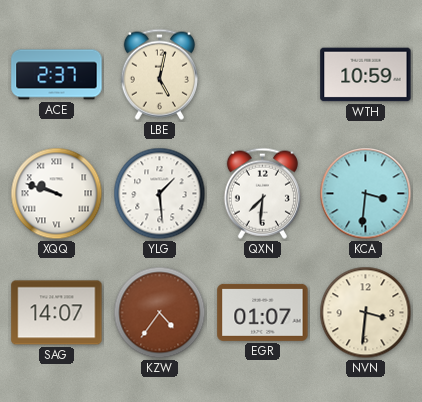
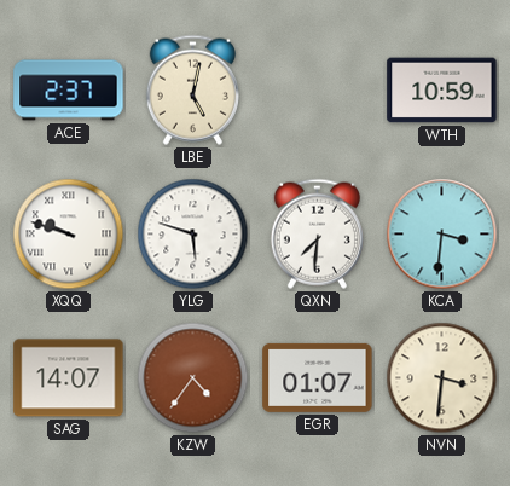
YLG: 1:29 -> 5:48
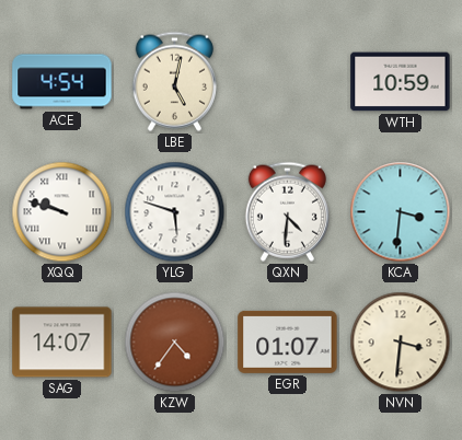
ACE: 2:37 -> 4:54
QXN: 7:31 -> 4:31
